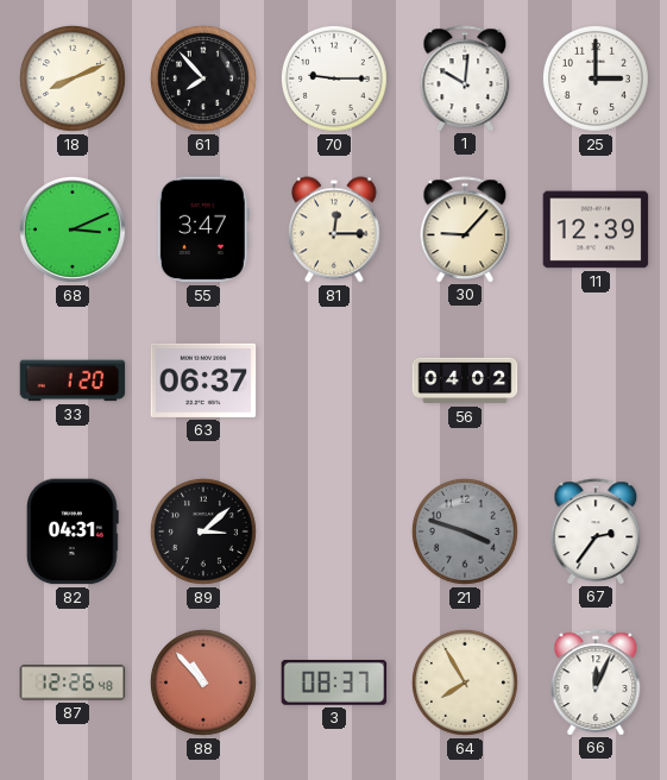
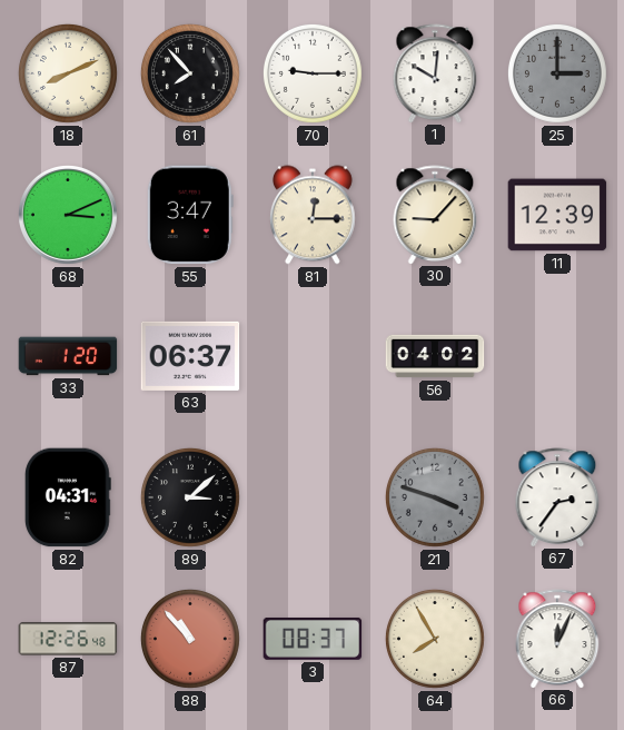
25 dial: white -> grey
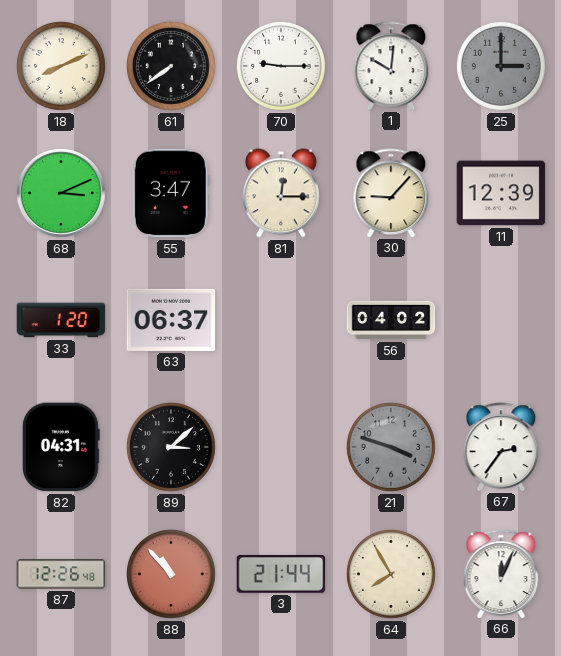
61: 7:53 -> 7:39
3: 08:37 -> 21:44
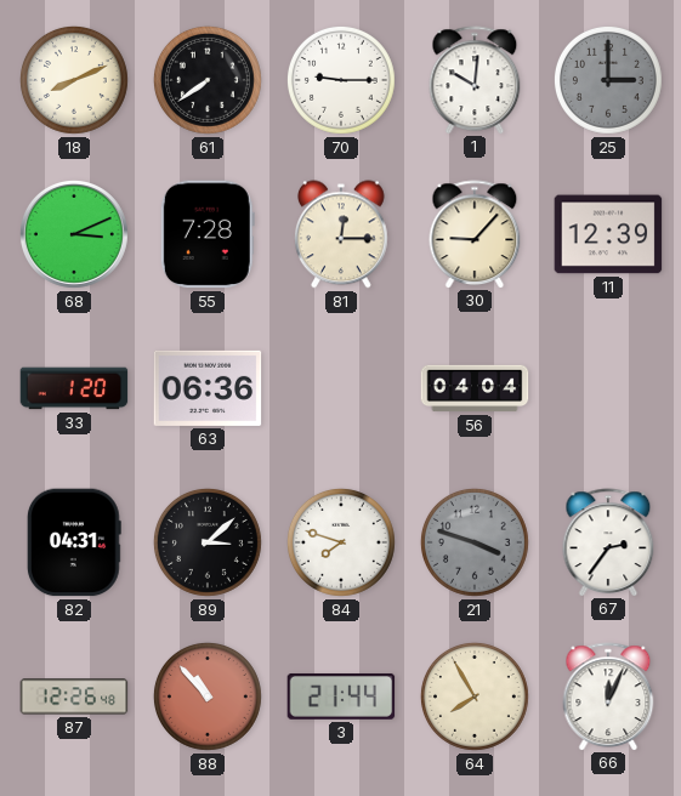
55: 3:47 -> 7:28
63: 06:37 -> 06:36
56: 04:02 -> 04:04
84: none -> 7:48
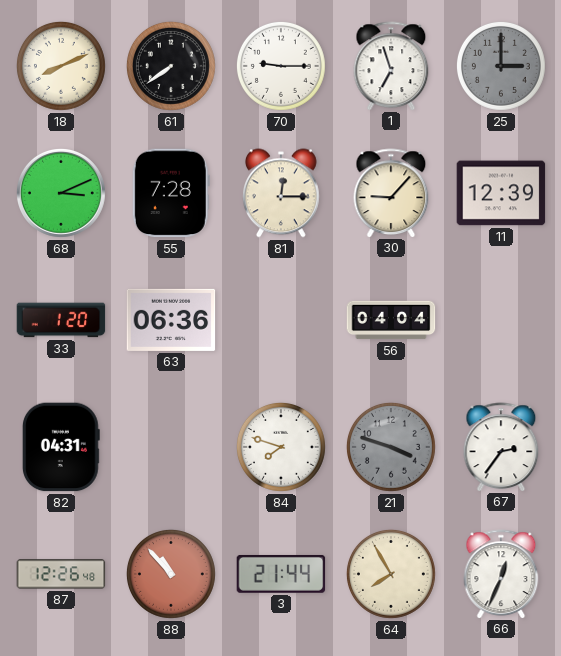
1: 10:01 -> 6:57
89: 3:08 -> none
66: 12:04 -> 12:34
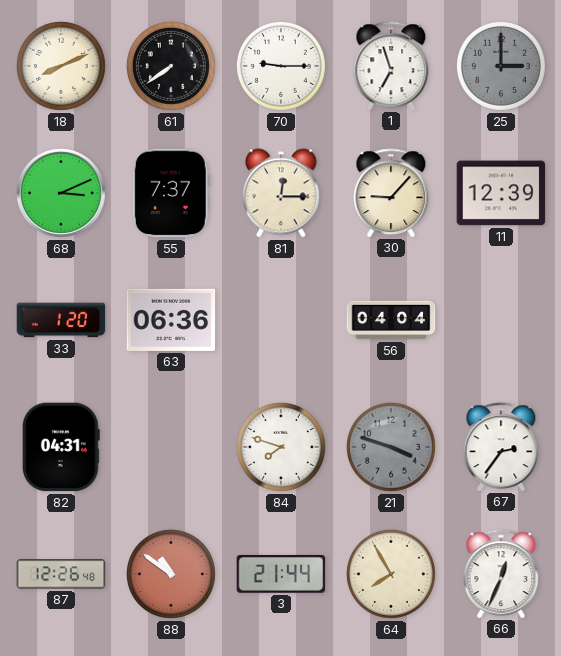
55: 7:28 -> 7:37
88: 10:53 -> 10:51
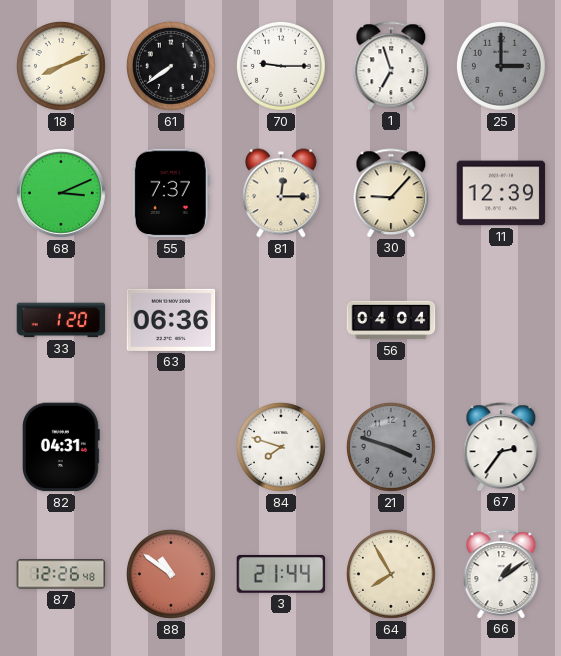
66: 12:34 -> 1:09
